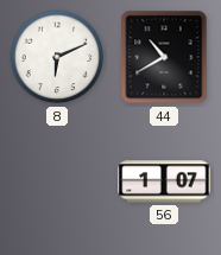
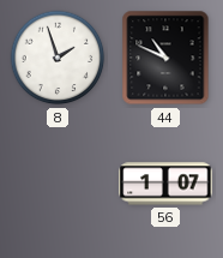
8: 6:11 -> 1:57
44: 10:40 -> 10:49
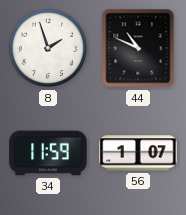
34: none -> 11:59
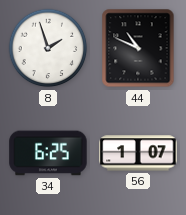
34: 11:59 -> 6:25
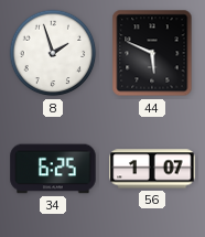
44: 10:49 -> 5:49
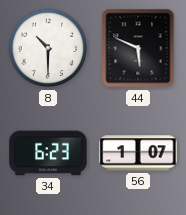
8: 1:57 -> 10:30
34: 6:25 -> 6:23
